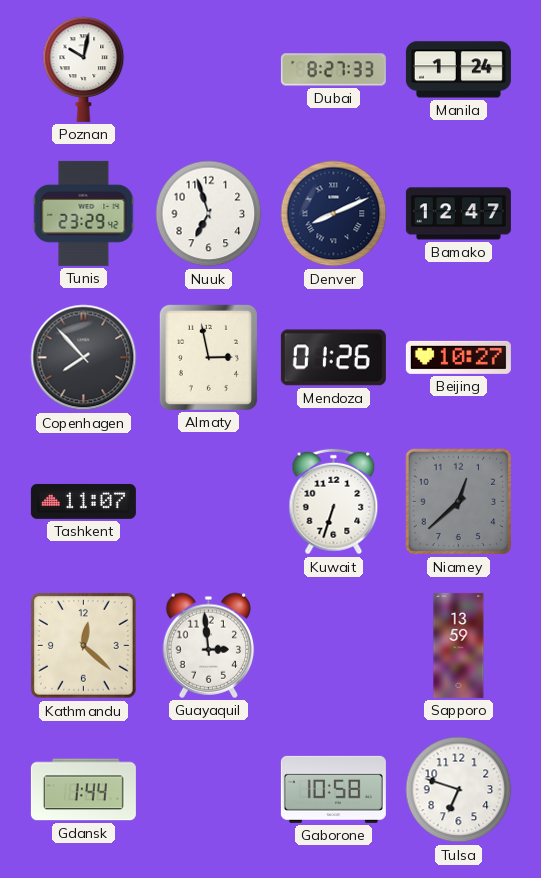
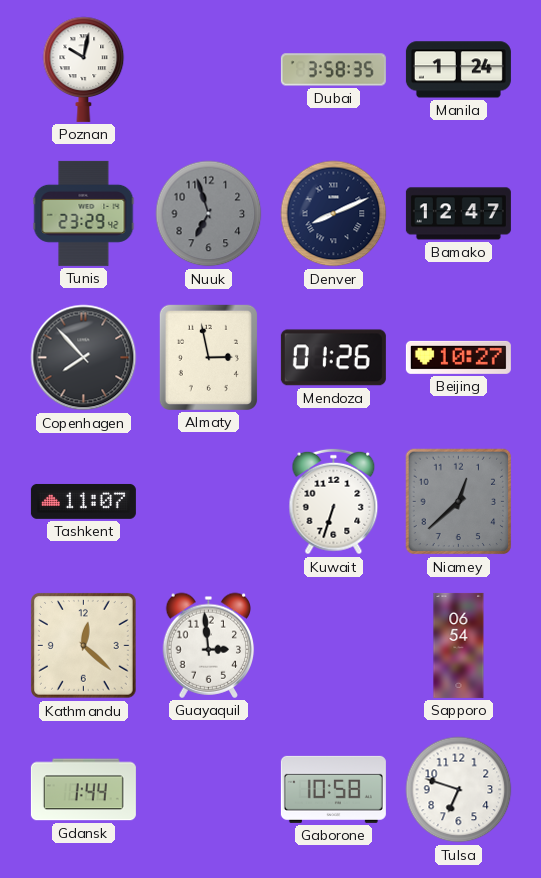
Dubai: 8:27 -> 3:58
Nuuk dial: white -> grey
Sapporo: 13:59 -> 06:54
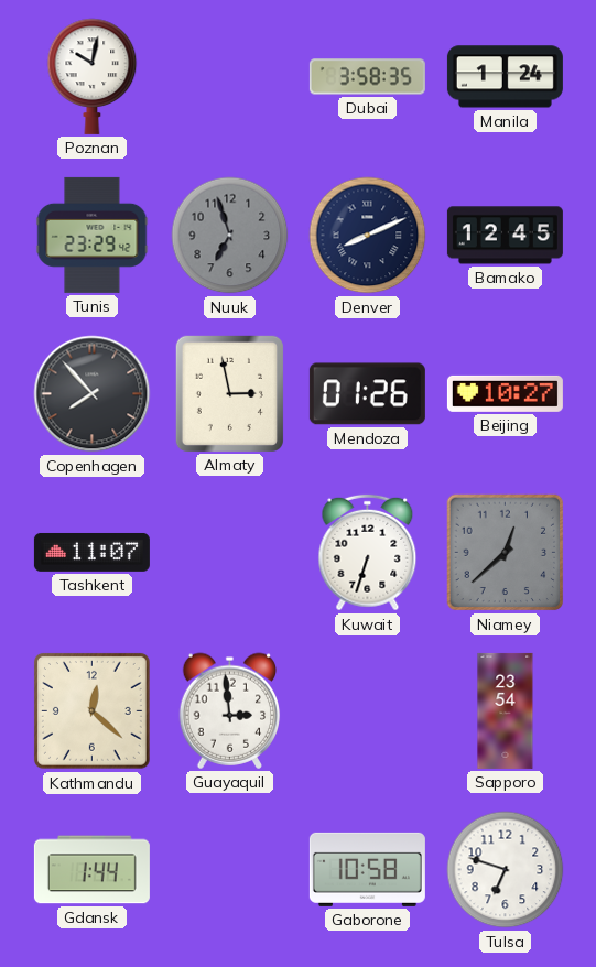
Bamako: 12:47 -> 12:45
Sapporo: 06:54 -> 23:54
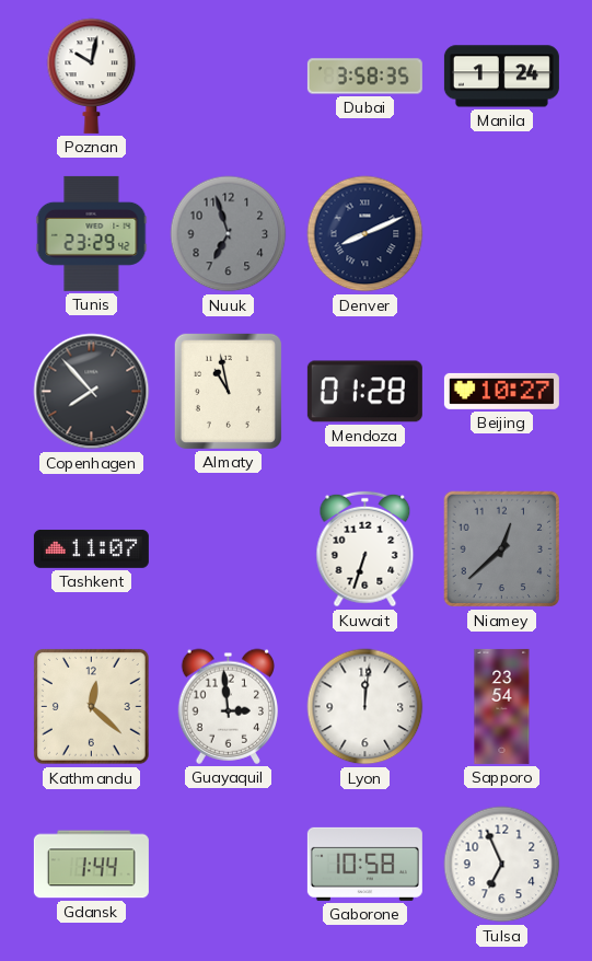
Bamako: 12:45 -> none
Almaty: 2:58 -> 10:58
Mendoza: 01:26 -> 01:28
Lyon: none -> 12:01
Tulsa: 6:48 -> 6:56
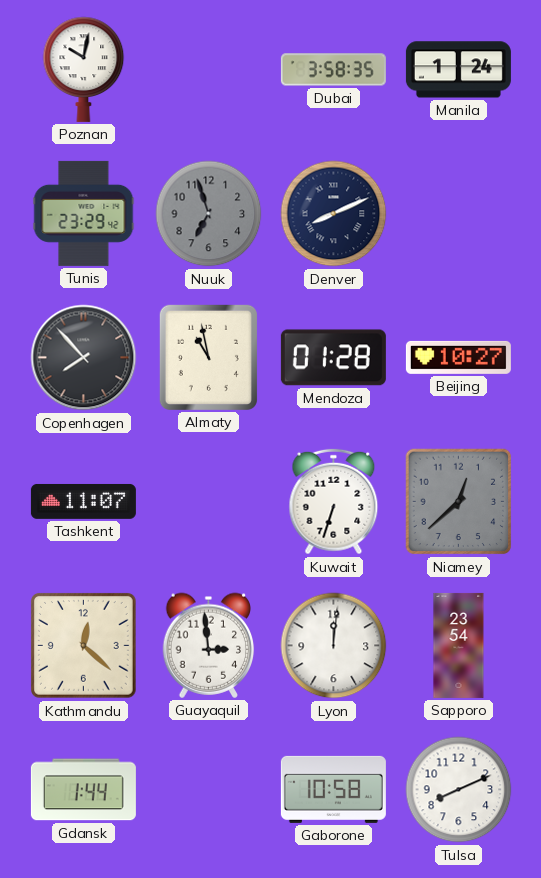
Tulsa: 6:56 -> 8:11
